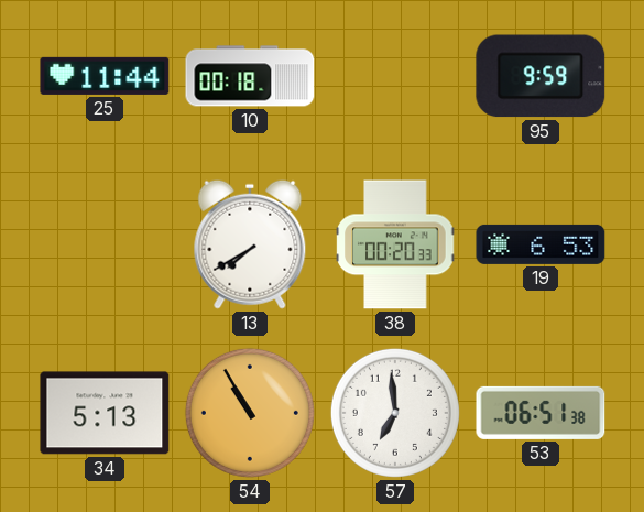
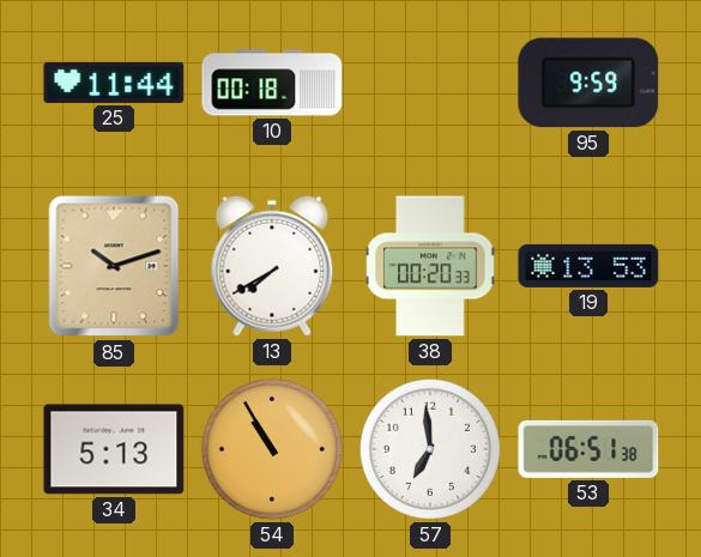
85: none -> 10:12
19: 6:53 -> 13:53
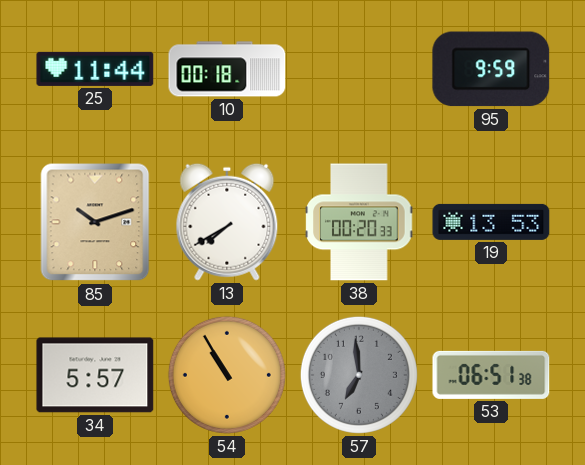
34: 5:13 -> 5:57
57 dial: white -> grey
